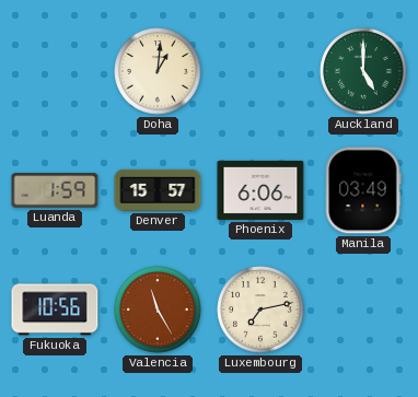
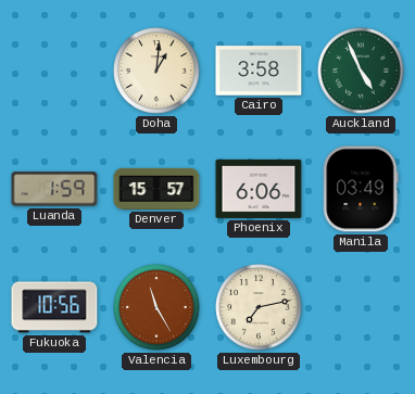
Cairo: none -> 3:58
Auckland: 5:00 -> 4:56
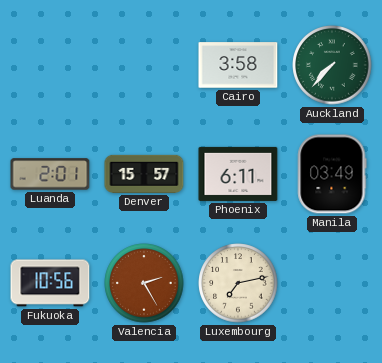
Doha: 1:01 -> none
Auckland: 4:56 -> 7:37
Luanda: 1:59 -> 2:01
Phoenix: 6:06 -> 6:11
Valencia: 11:25 -> 2:25
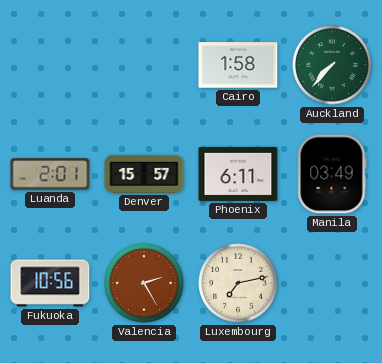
Cairo: 3:58 -> 1:58
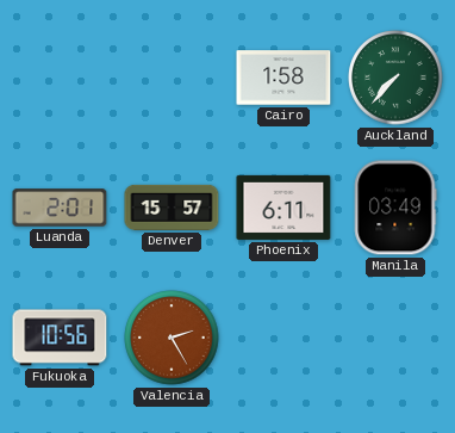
Luxembourg: 7:13 -> none
